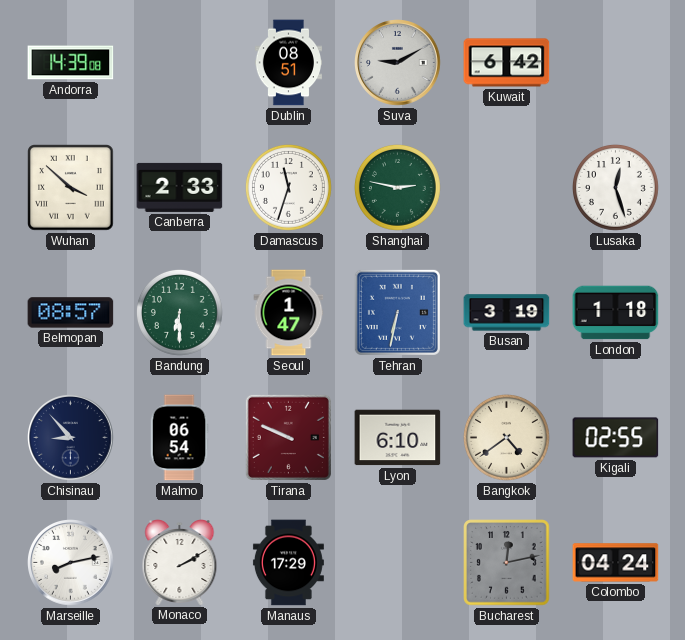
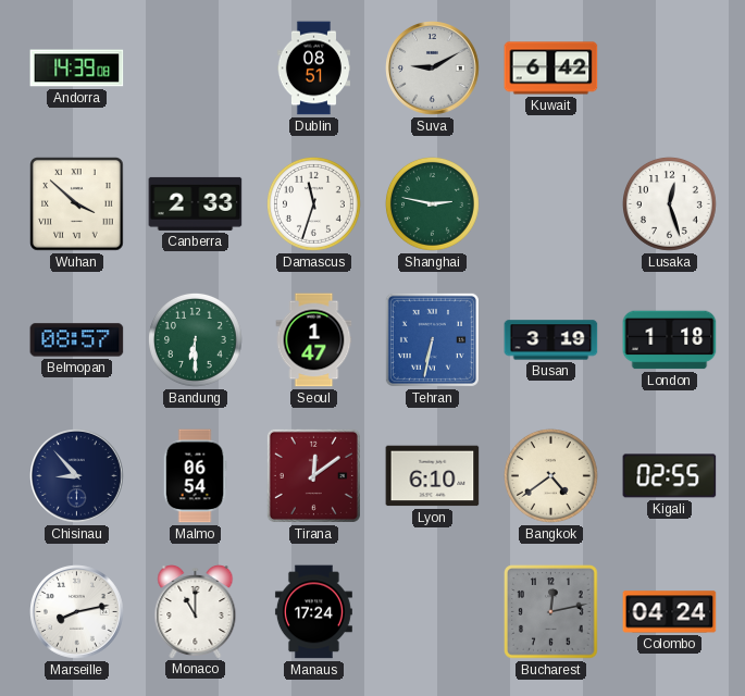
Tirana: 9:49 -> 12:09
Monaco: 2:10 -> 11:00
Manaus: 17:29 -> 17:24
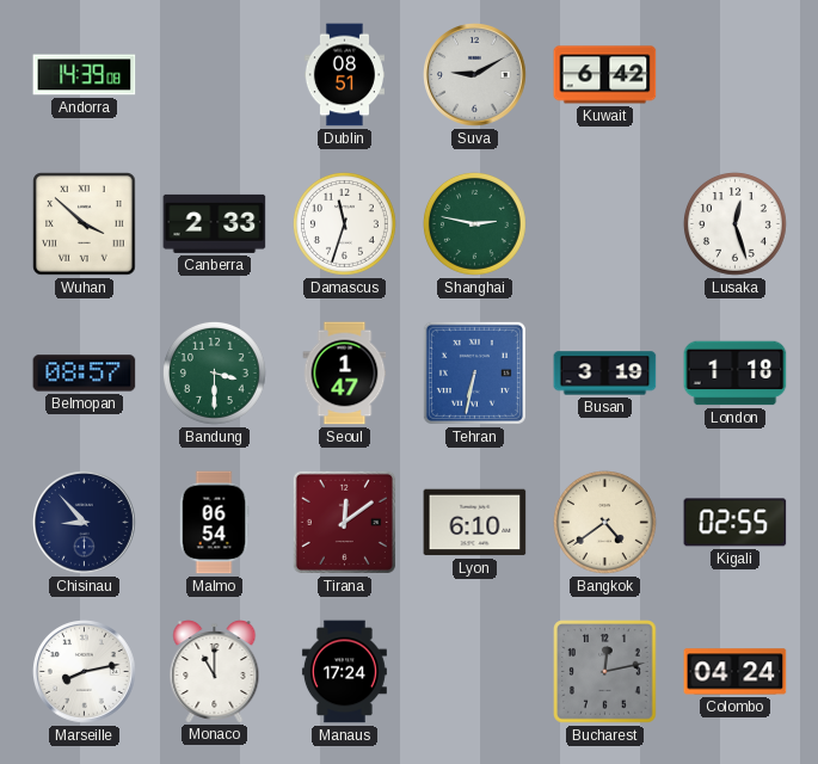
Bandung: 6:30 -> 3:30
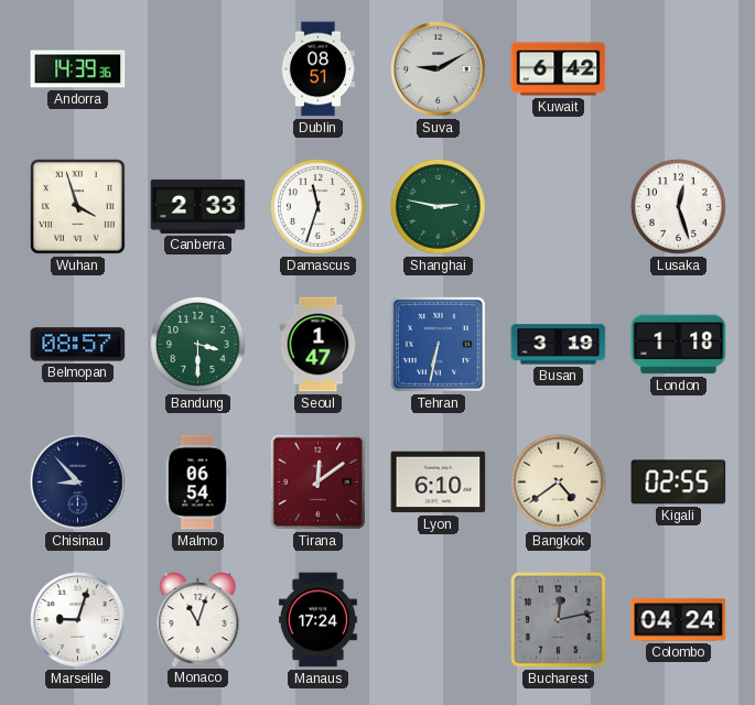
Andorra: 14:39:08 -> 14:39:36
Wuhan: 3:52 -> 3:57
Marseille: 8:13 -> 9:03
Monaco: 11:00 -> 11:03
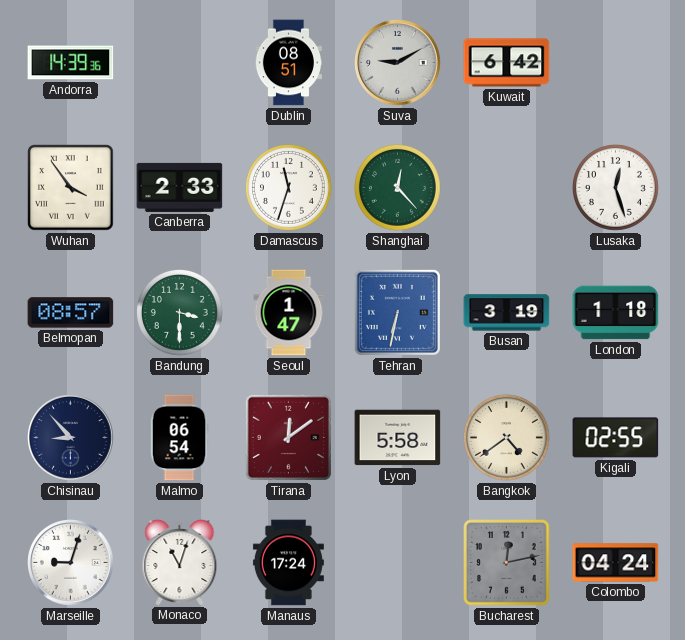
Wuhan: 3:57 -> 3:54
Shanghai: 2:47 -> 12:23
Lyon: 6:10 -> 5:58
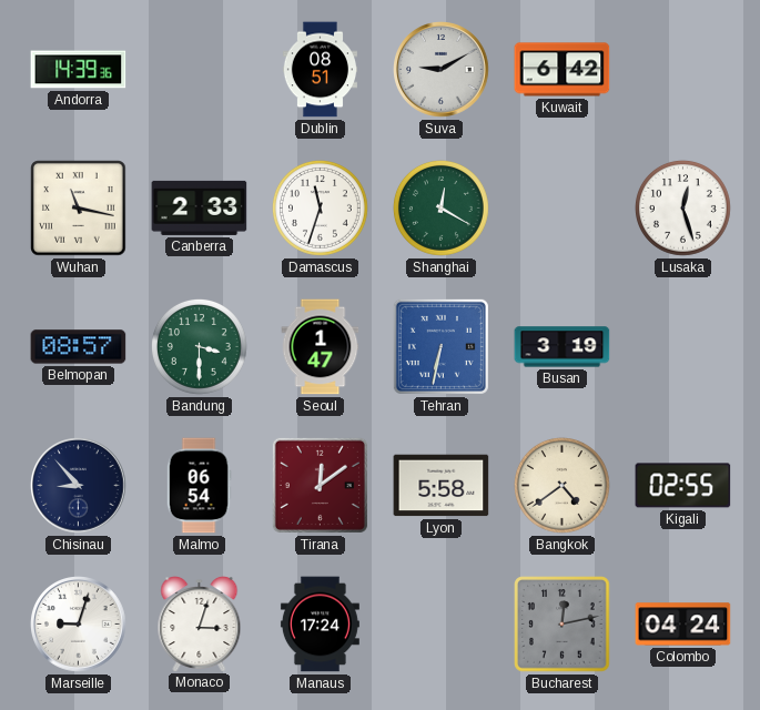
Wuhan: 3:54 -> 11:17
Shanghai: 12:23 -> 12:20
London: 1:18 -> none
Monaco: 11:03 -> 3:03
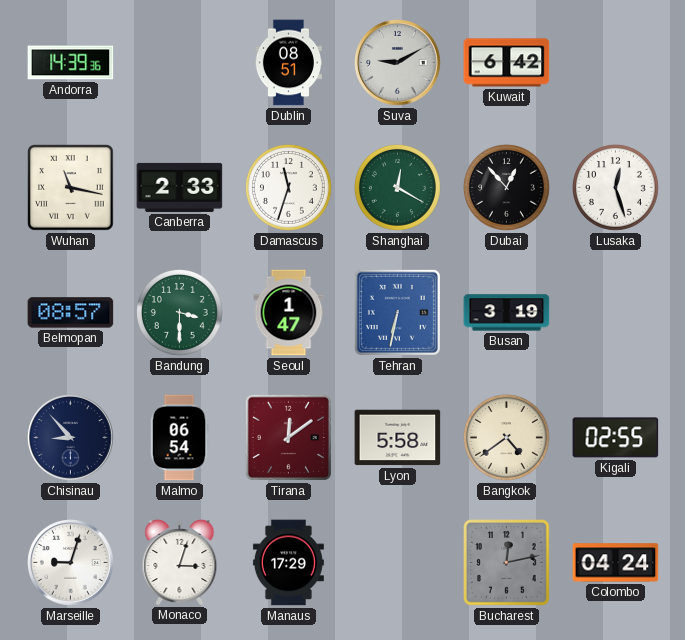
Dubai: none -> 12:53
Manaus: 17:24 -> 17:29
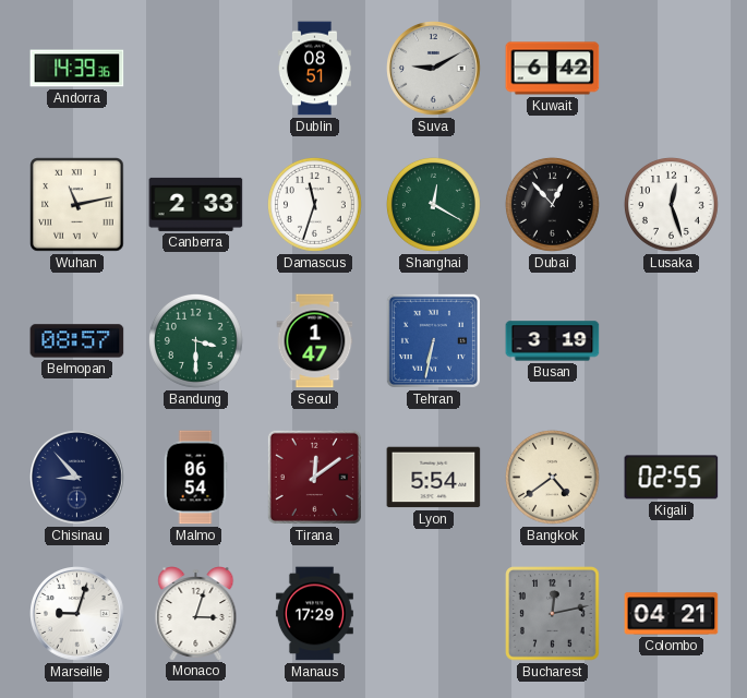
Wuhan: 11:17 -> 11:13
Lyon: 5:58 -> 5:54
Colombo: 04:24 -> 04:21
